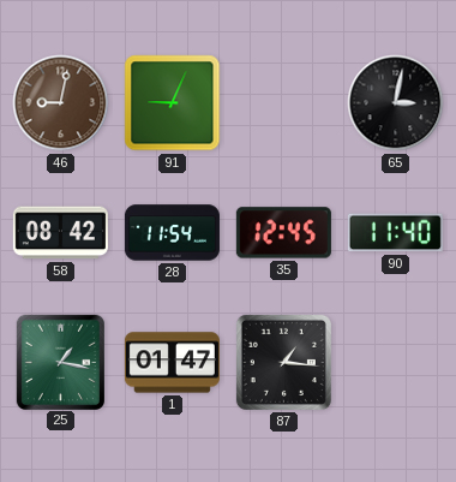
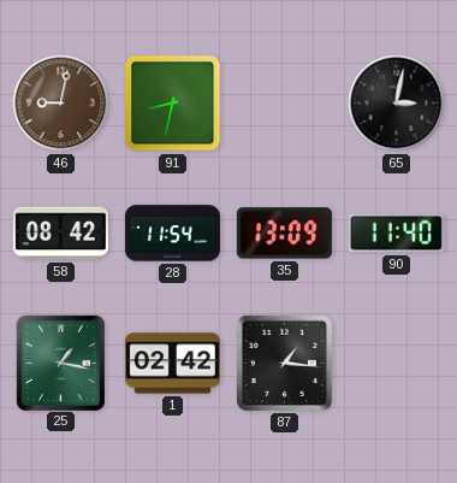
91: 9:04 -> 8:32
35: 12:45 -> 13:09
1: 01:47 -> 02:42
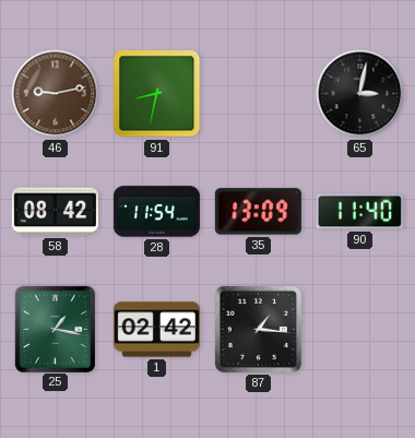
46: 9:02 -> 9:13
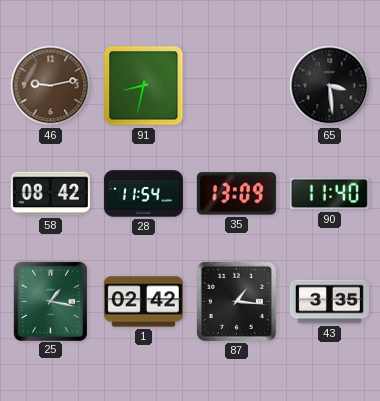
65: 3:02 -> 3:29
43: none -> 3:35
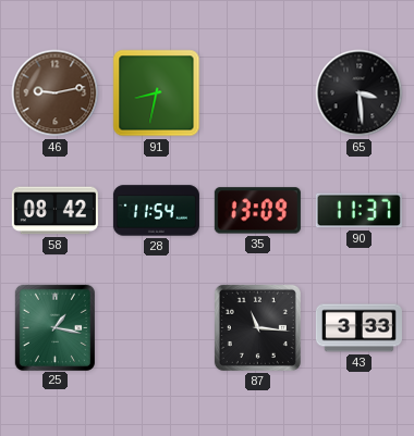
90: 11:40 -> 11:37
1: 02:42 -> none
87: 1:16 -> 11:16
43: 3:35 -> 3:33
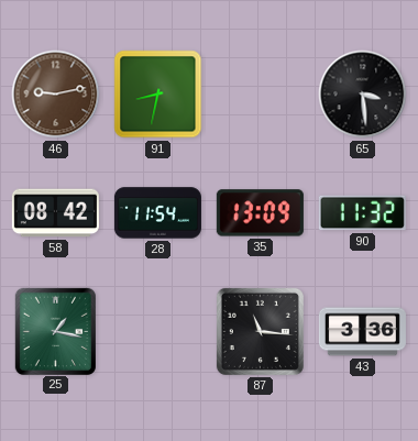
90: 11:37 -> 11:32
43: 3:33 -> 3:36
